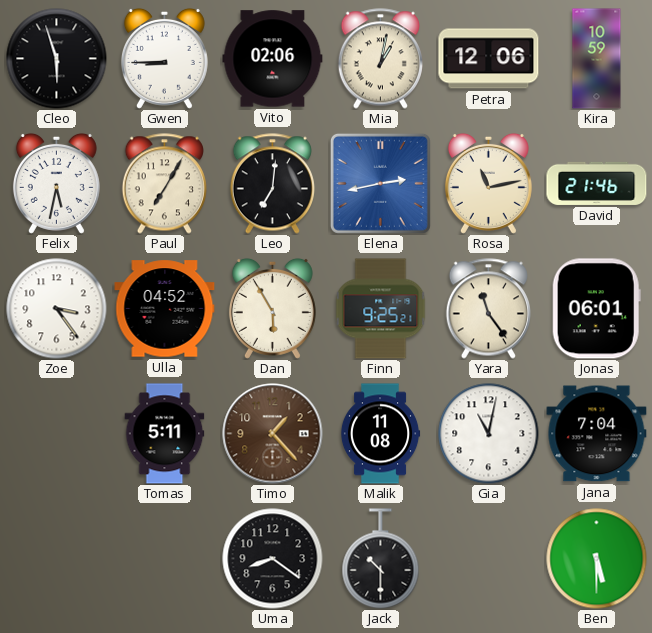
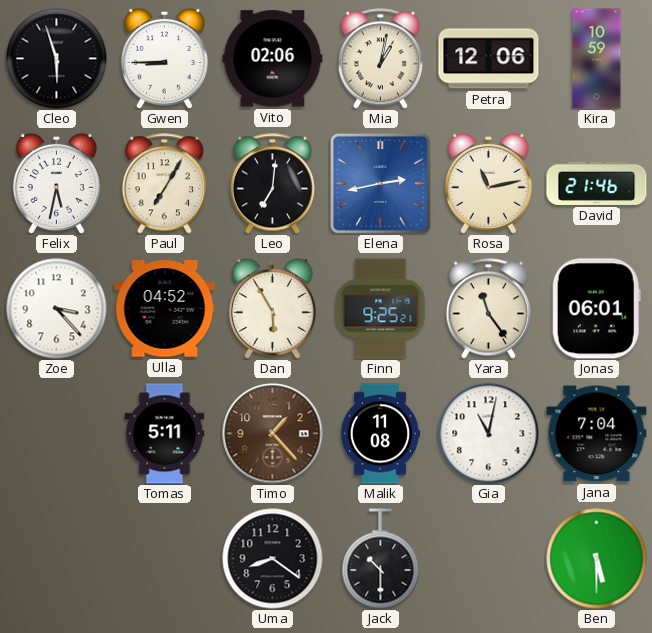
Zoe: 3:24 -> 3:23
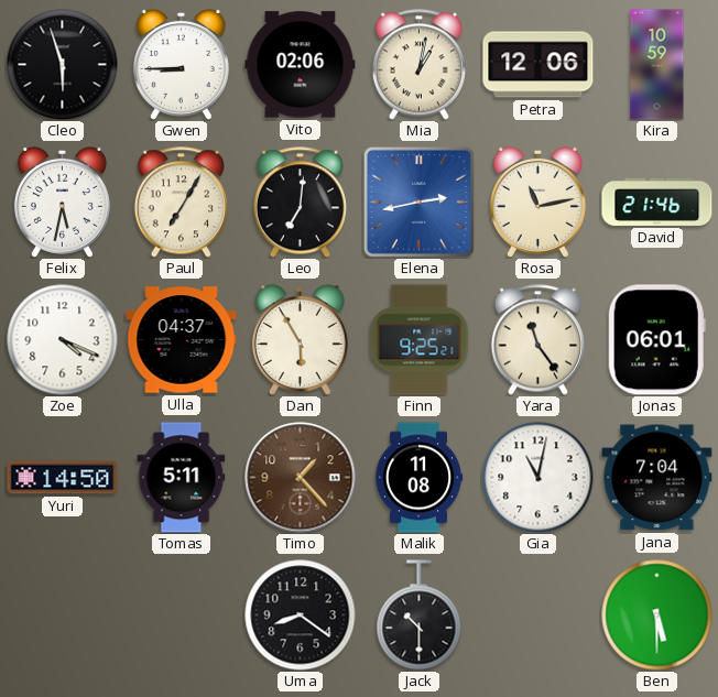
Zoe: 3:23 -> 4:19
Ulla: 04:52 -> 04:37
Yuri: none -> 14:50
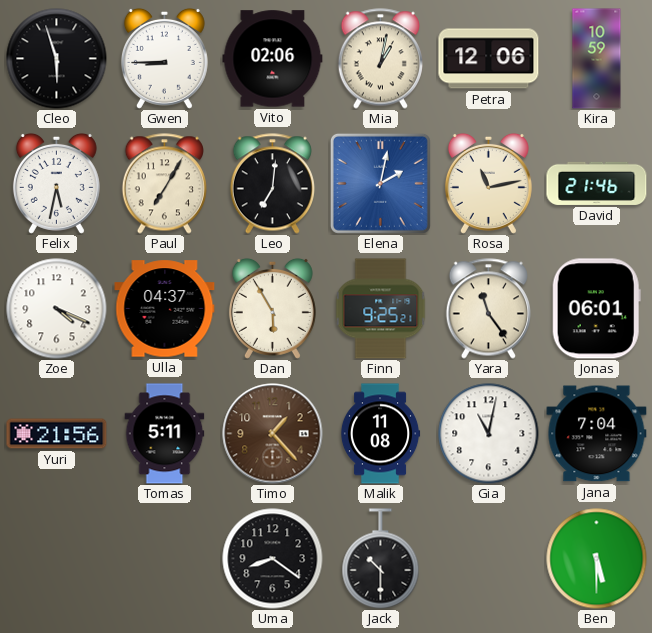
Elena: 2:43 -> 2:02
Yuri: 14:50 -> 21:56
